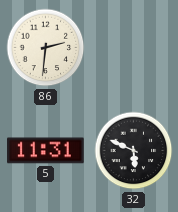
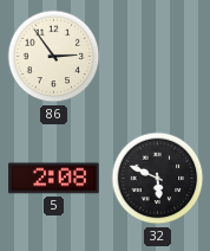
86: 2:31 -> 2:54
5: 11:31 -> 2:08
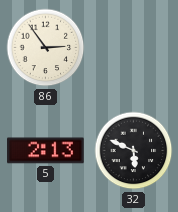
5: 2:08 -> 2:13
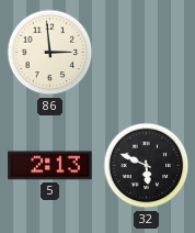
86: 2:54 -> 2:59
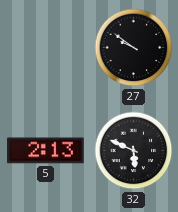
86: 2:59 -> none
27: none -> 9:51
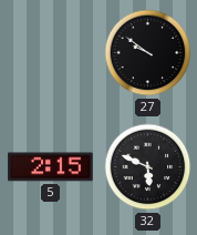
5: 2:13 -> 2:15
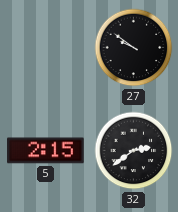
32: 5:49 -> 2:39
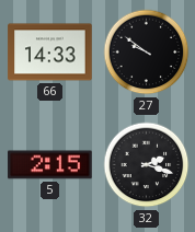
66: none -> 14:33
32: 2:39 -> 2:18
